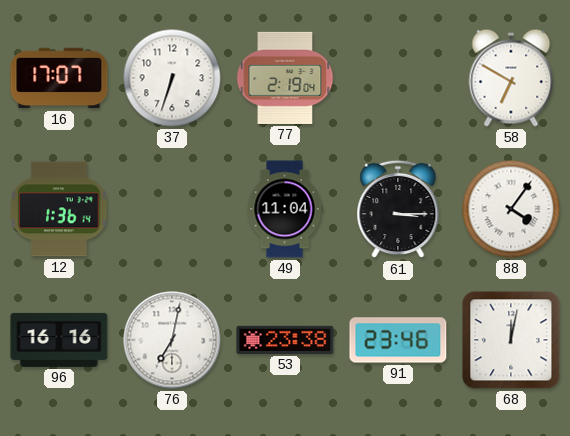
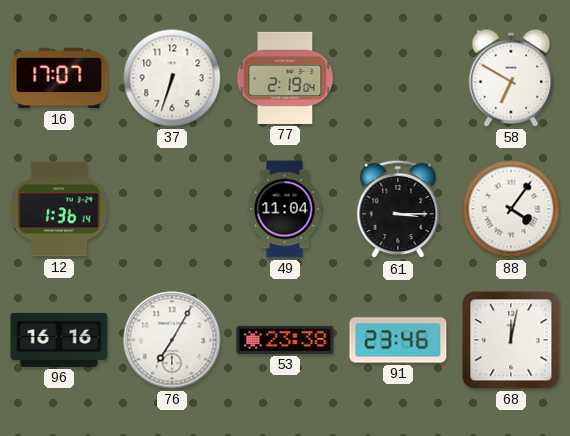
76: 7:02 -> 7:05
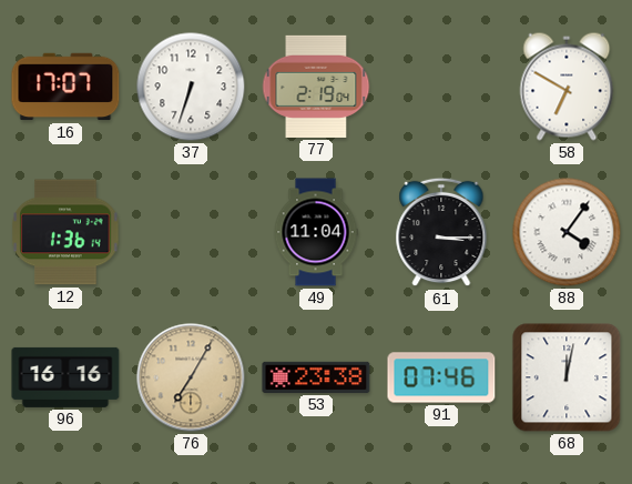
76 dial: white -> champagne
91: 23:46 -> 07:46
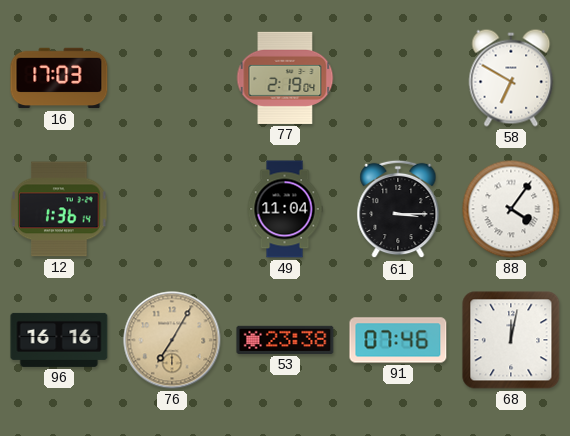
16: 17:07 -> 17:03
37: 6:33 -> none
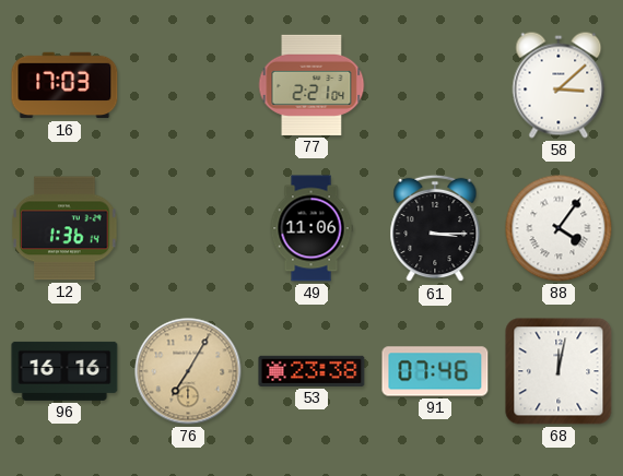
77: 2:19 -> 2:21
58: 6:50 -> 3:08
49: 11:04 -> 11:06
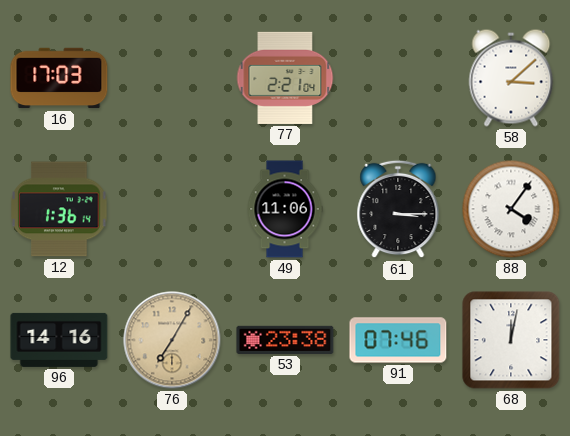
96: 16:16 -> 14:16
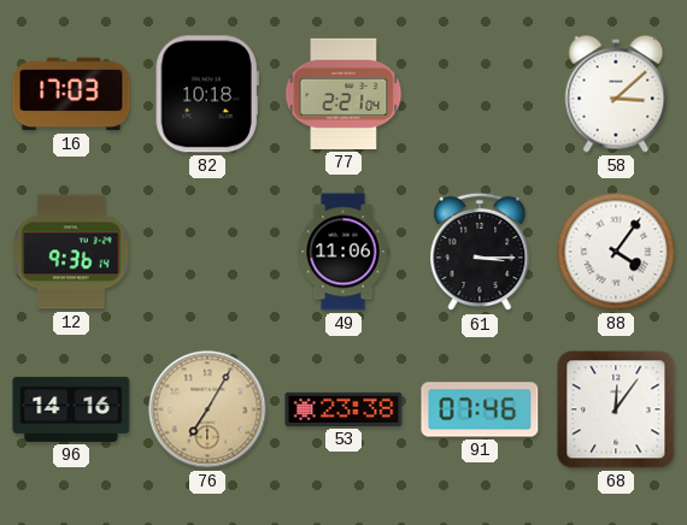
82: none -> 10:18
12: 1:36 -> 9:36
68: 12:02 -> 12:06
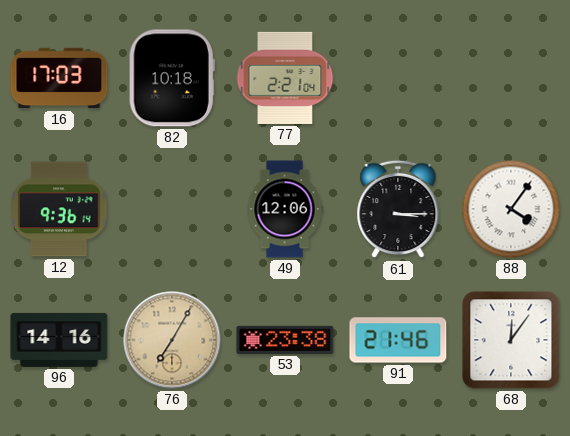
58: 3:08 -> none
49: 11:06 -> 12:06
91: 07:46 -> 21:46
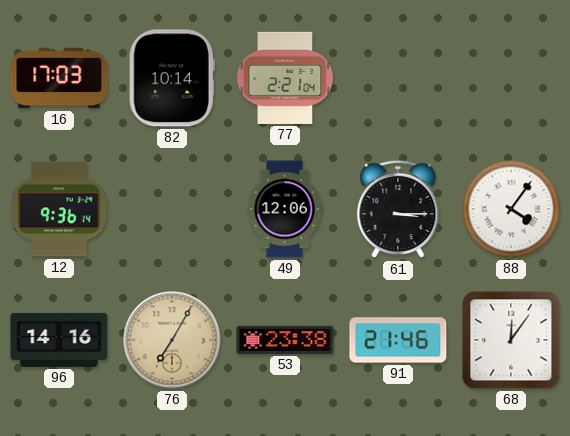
82: 10:18 -> 10:14
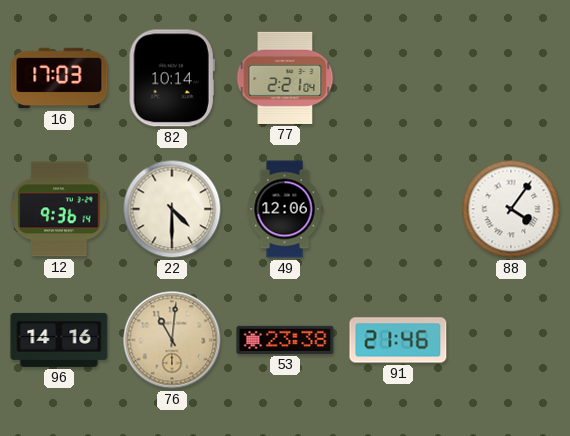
22: none -> 4:30
61: 3:15 -> none
76: 7:05 -> 11:01
68: 12:06 -> none
